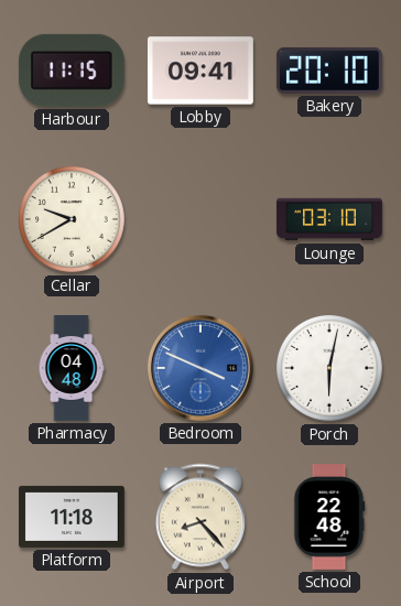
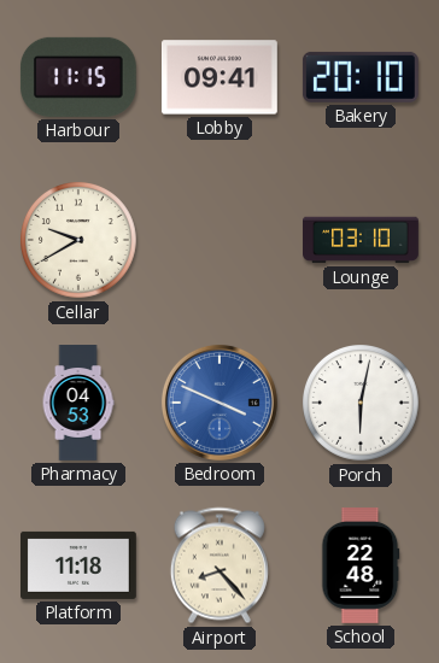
Pharmacy: 04:48 -> 04:53
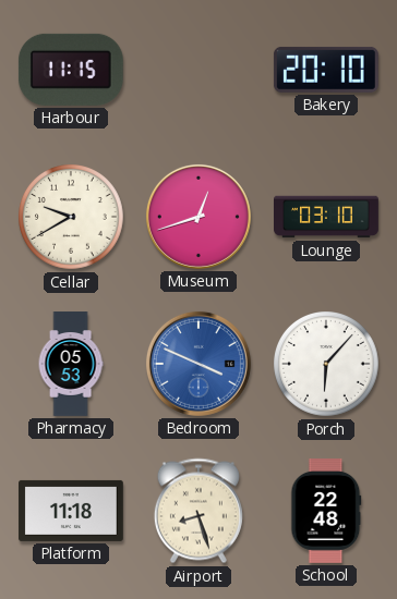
Lobby: 09:41 -> none
Museum: none -> 12:42
Pharmacy: 04:53 -> 05:53
Porch: 6:02 -> 6:07
Airport: 8:23 -> 8:27
